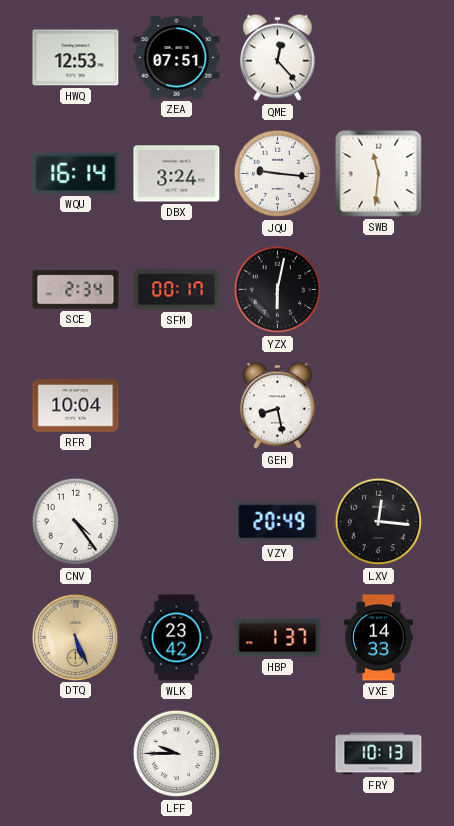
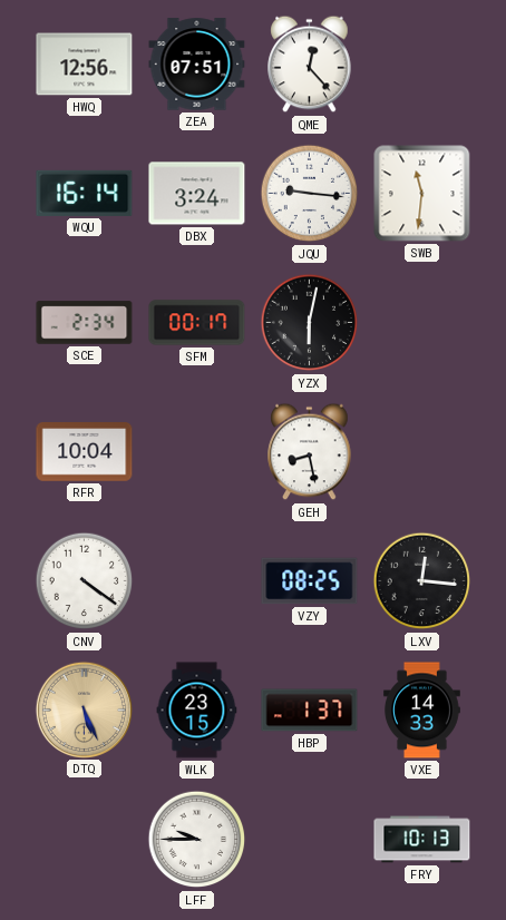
HWQ: 12:53 -> 12:56
CNV: 4:24 -> 4:21
VZY: 20:49 -> 08:25
WLK: 23:42 -> 23:15
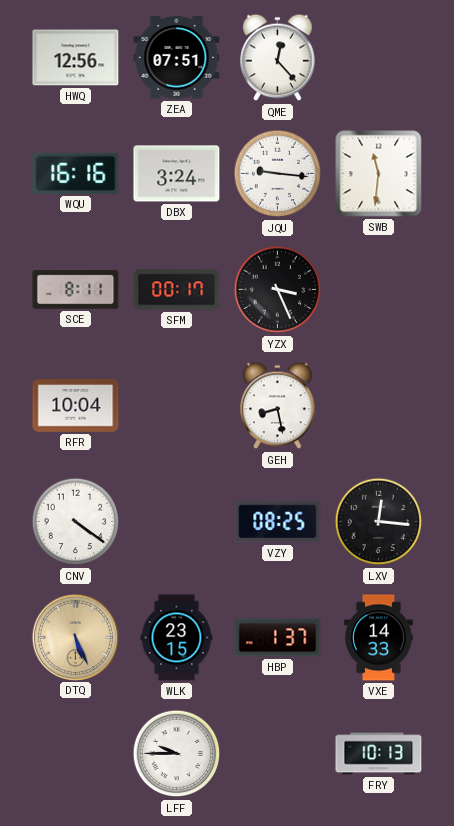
WQU: 16:14 -> 16:16
SCE: 2:34 -> 8:11
YZX: 6:02 -> 3:26
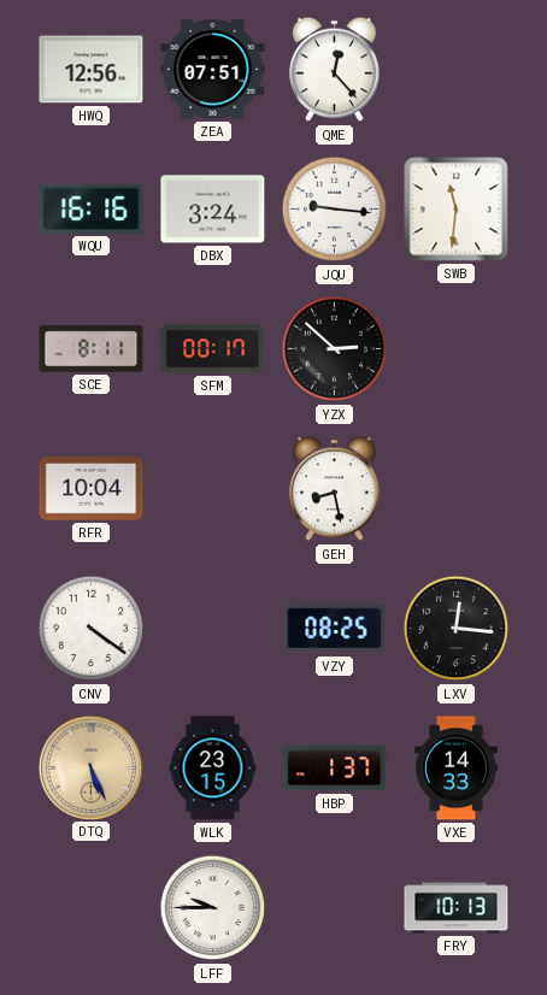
YZX: 3:26 -> 2:52
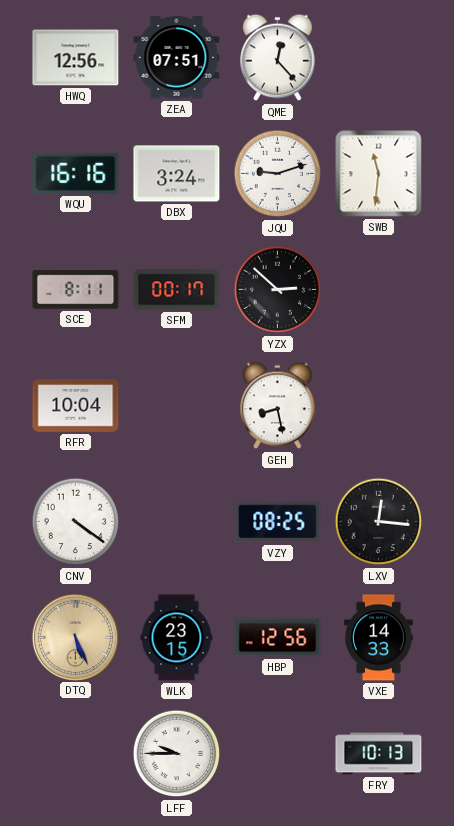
JQU: 9:16 -> 9:12
HBP: 1:37 -> 12:56
